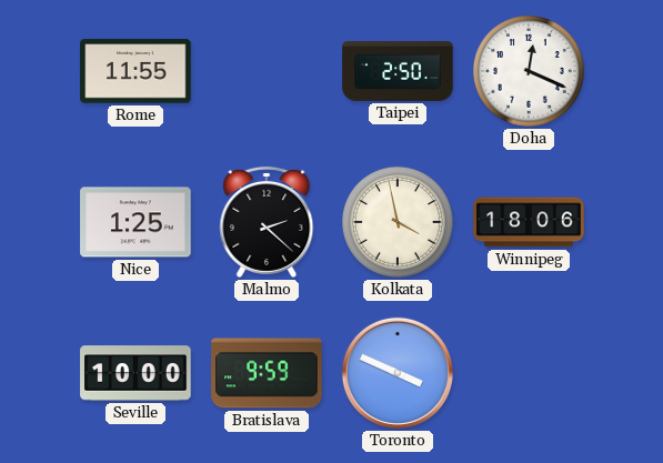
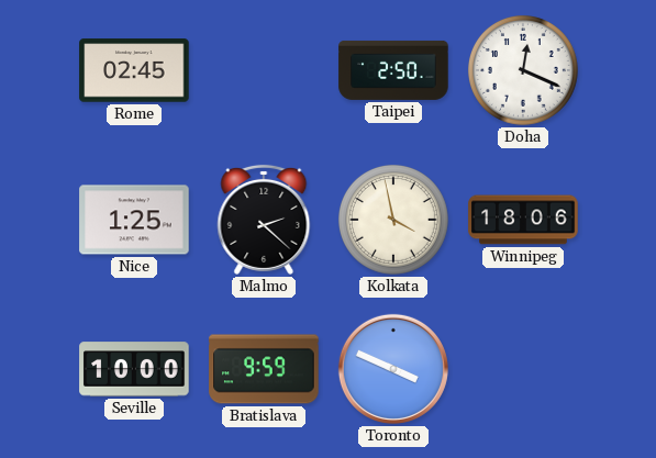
Rome: 11:55 -> 02:45
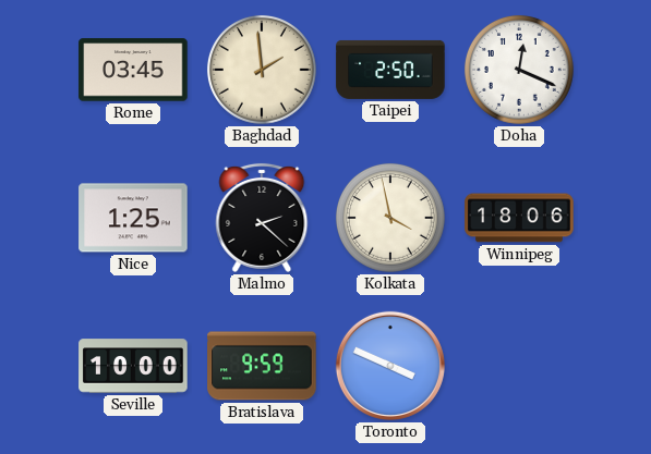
Rome: 02:45 -> 03:45
Baghdad: none -> 1:59
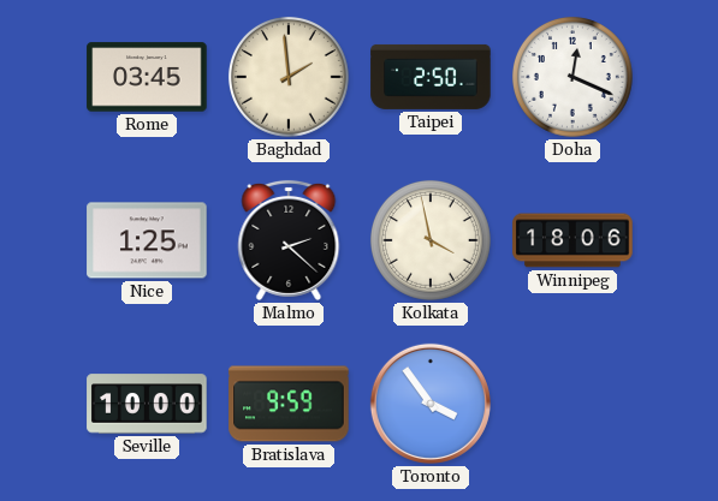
Toronto: 3:49 -> 3:54
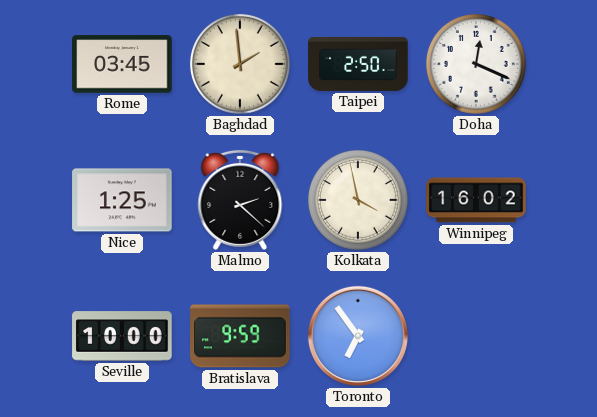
Winnipeg: 18:06 -> 16:02
Toronto: 3:54 -> 6:54
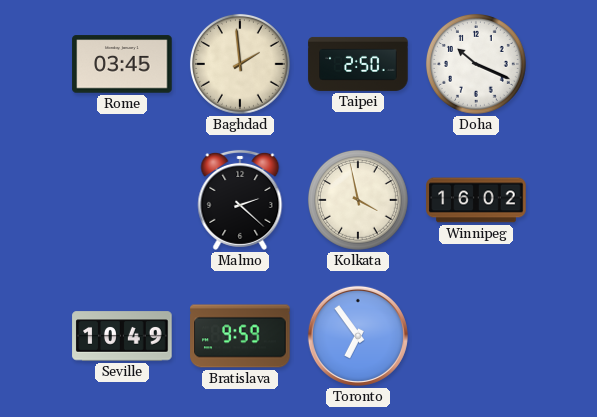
Doha: 12:19 -> 10:19
Nice: 1:25 -> none
Seville: 10:00 -> 10:49
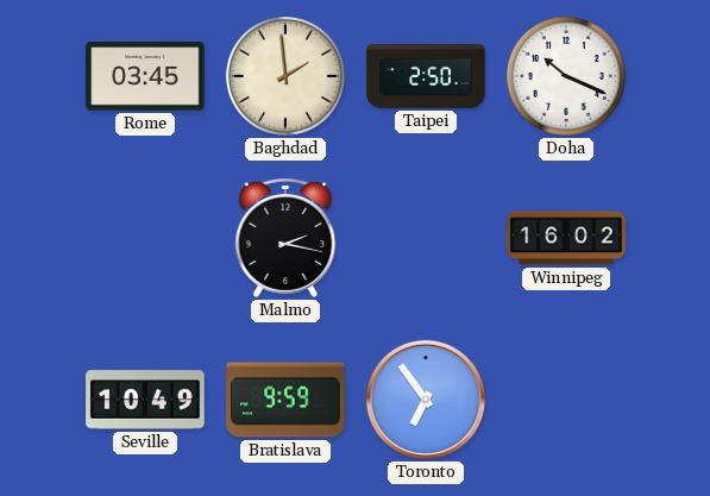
Malmo: 2:22 -> 2:17
Kolkata: 3:58 -> none
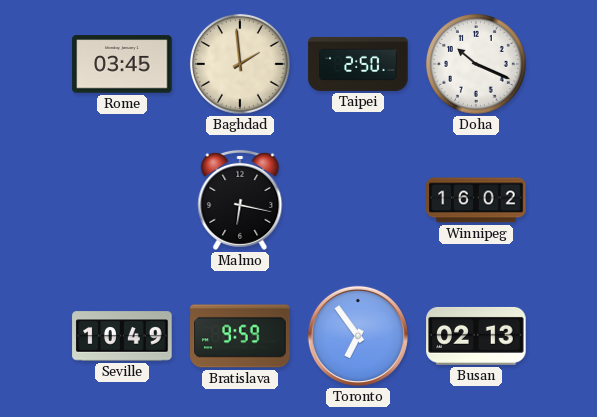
Malmo: 2:17 -> 6:17
Busan: none -> 02:13
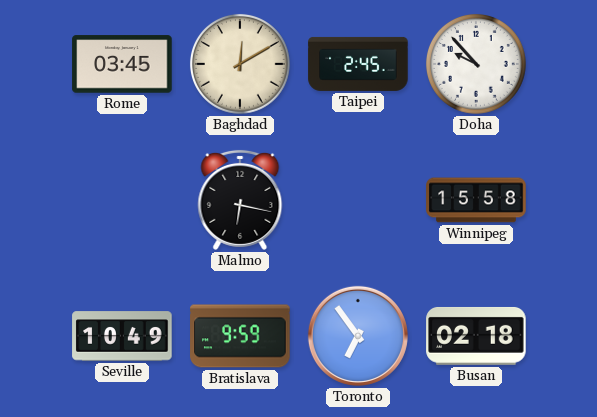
Baghdad: 1:59 -> 12:10
Taipei: 2:50 -> 2:45
Doha: 10:19 -> 9:53
Winnipeg: 16:02 -> 15:58
Busan: 02:13 -> 02:18
